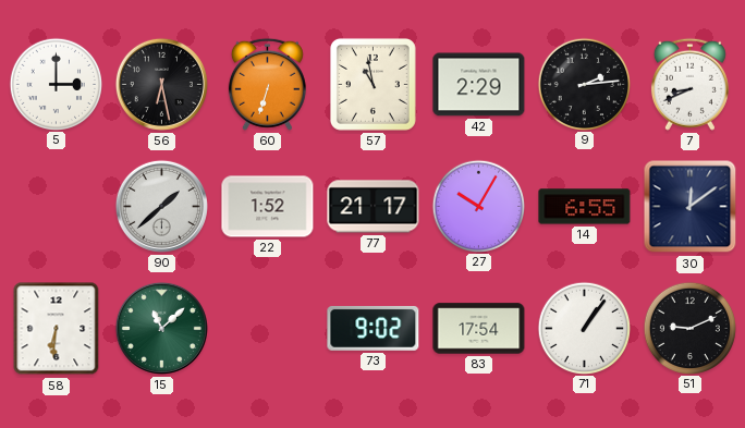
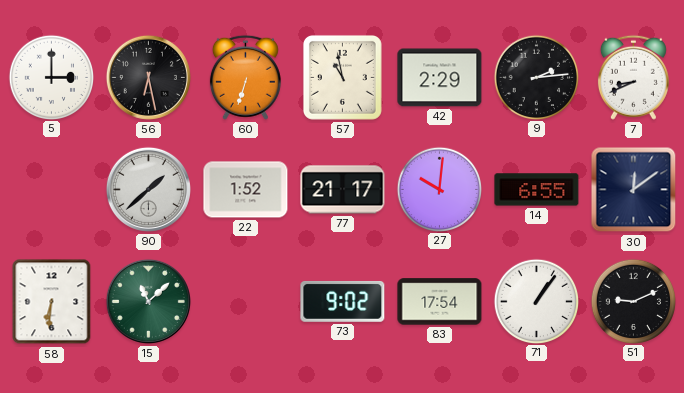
27: 10:05 -> 10:01
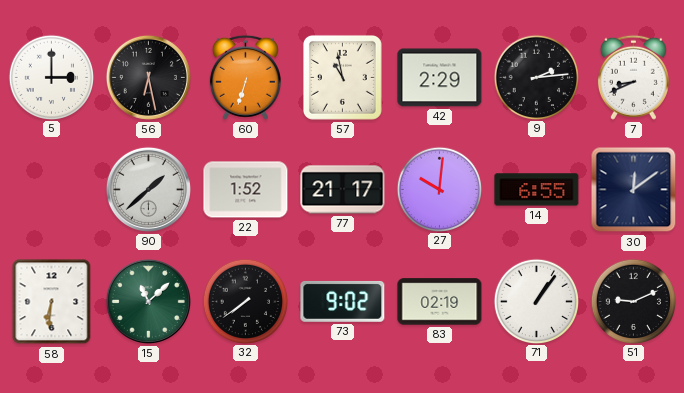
32: none -> 7:39
83: 17:54 -> 02:19
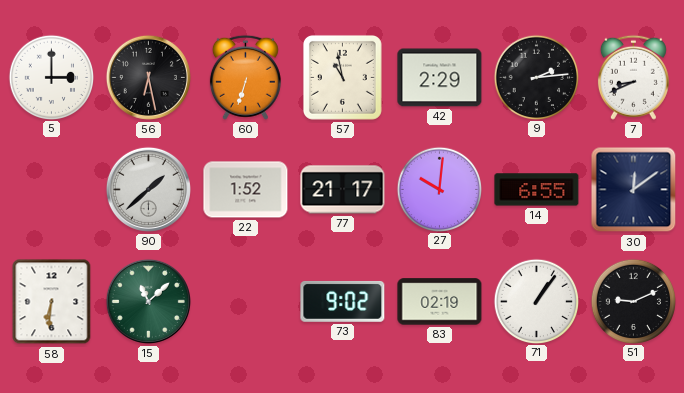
32: 7:39 -> none
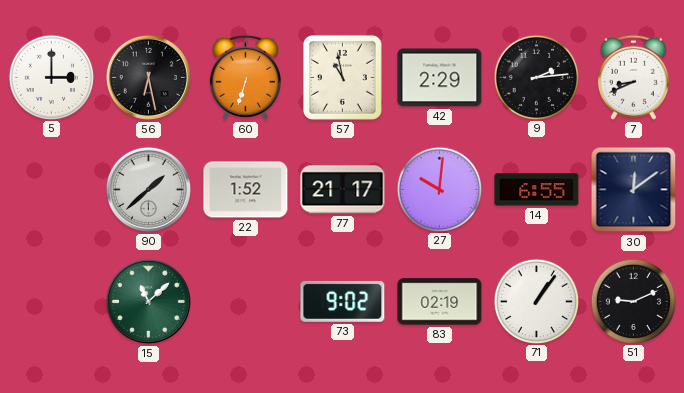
58: 6:31 -> none
